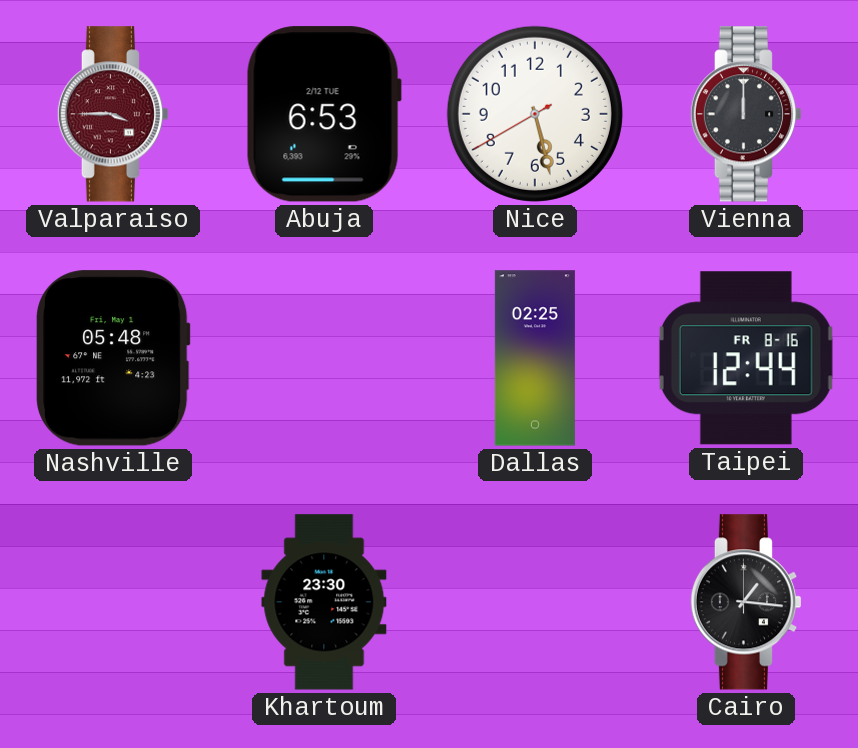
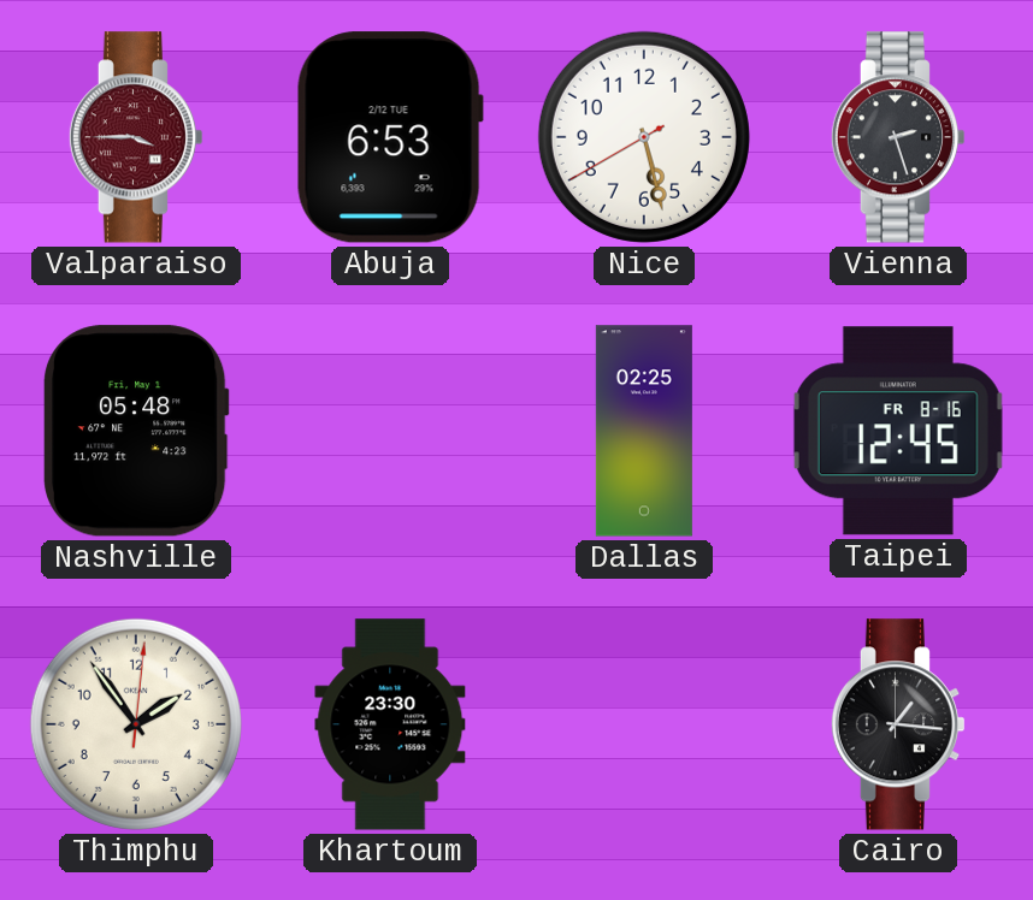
Vienna: 12:00 -> 2:27
Taipei: 12:44 -> 12:45
Thimphu: none -> 1:54
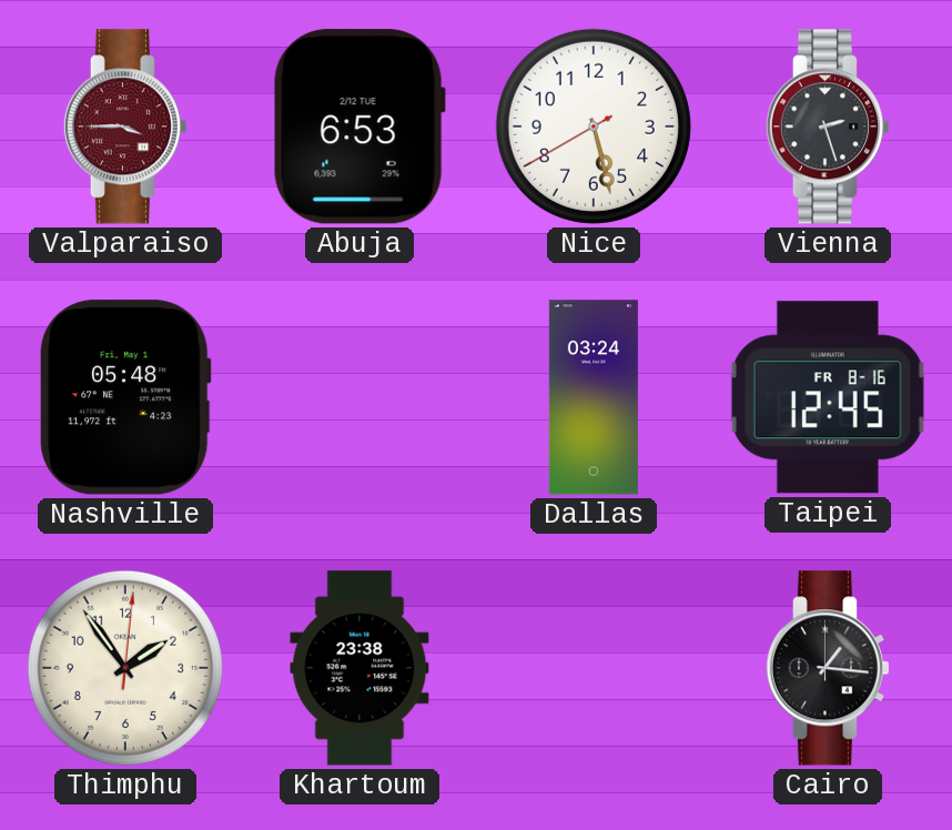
Dallas: 02:25 -> 03:24
Khartoum: 23:30 -> 23:38
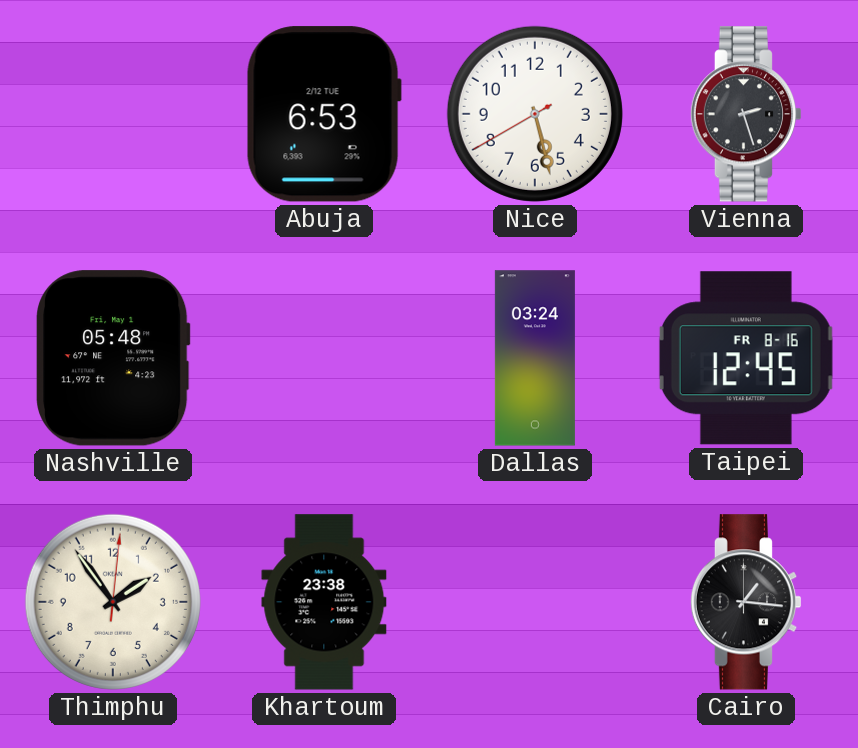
Valparaiso: 3:45 -> none
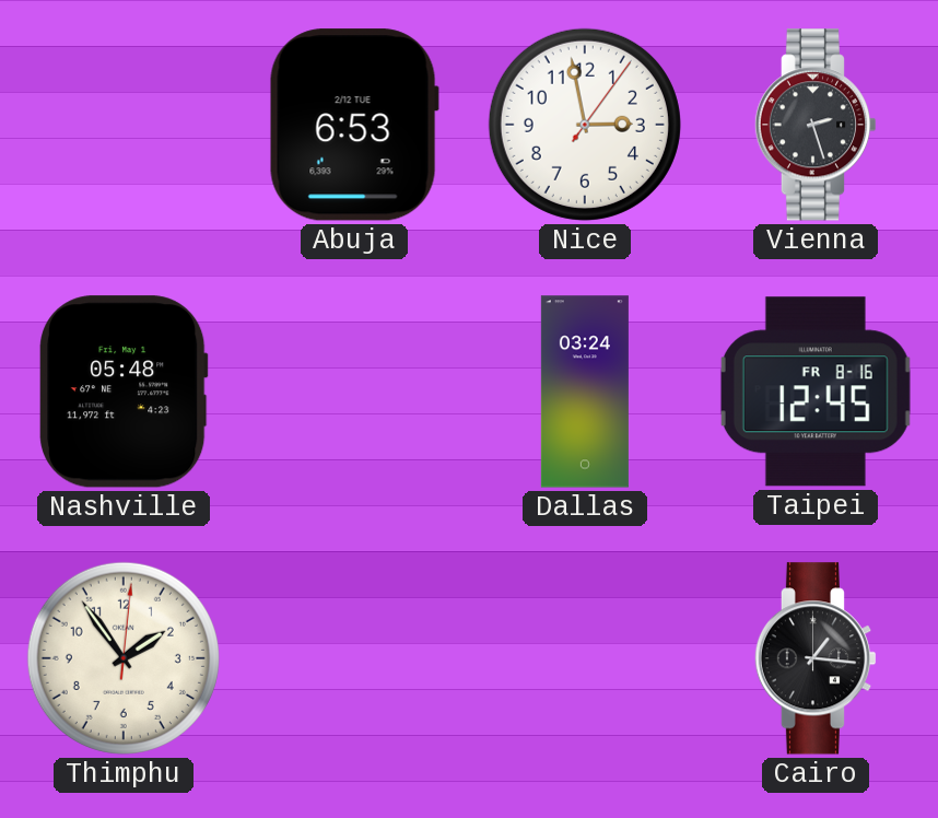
Nice: 5:27 -> 2:58
Khartoum: 23:38 -> none
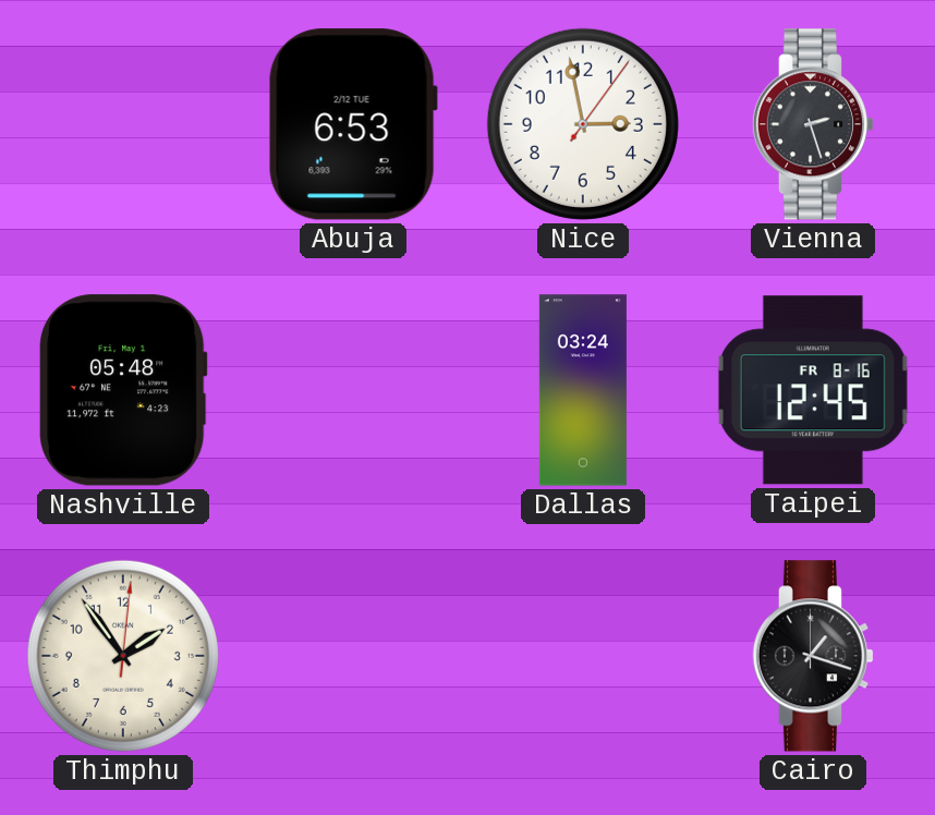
Cairo: 1:16 -> 1:18
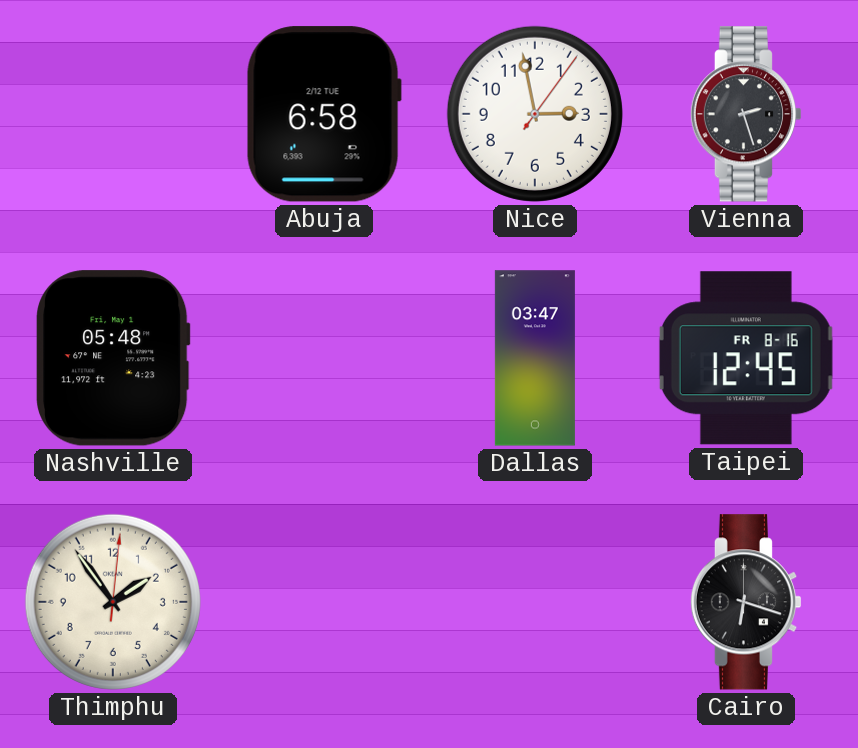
Abuja: 6:53 -> 6:58
Dallas: 03:24 -> 03:47
Cairo: 1:18 -> 6:18
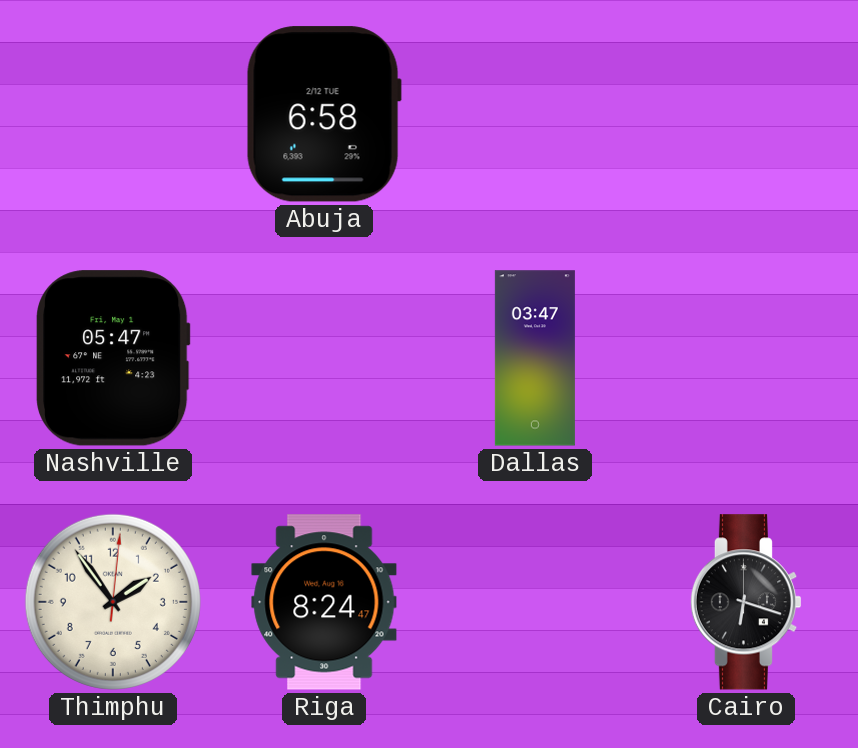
Nice: 2:58 -> none
Vienna: 2:27 -> none
Nashville: 05:48 -> 05:47
Taipei: 12:45 -> none
Riga: none -> 8:24
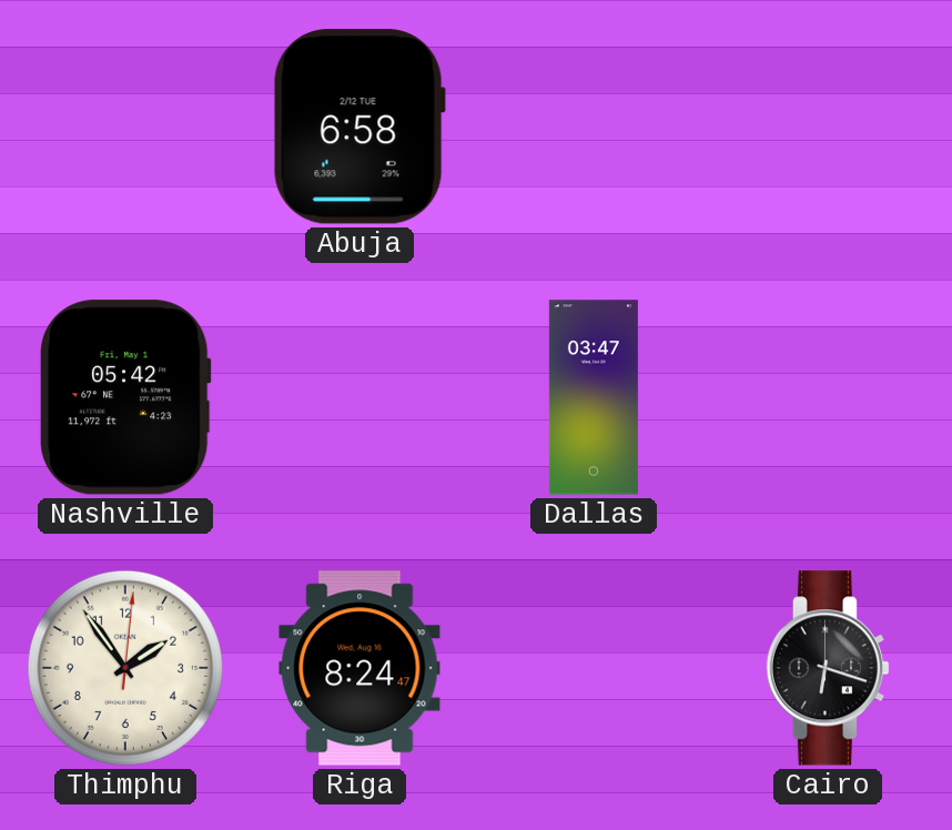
Nashville: 05:47 -> 05:42
